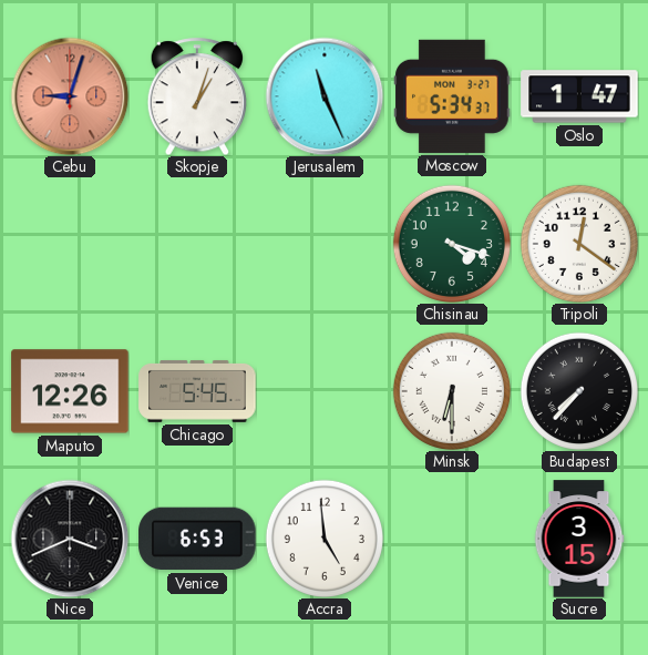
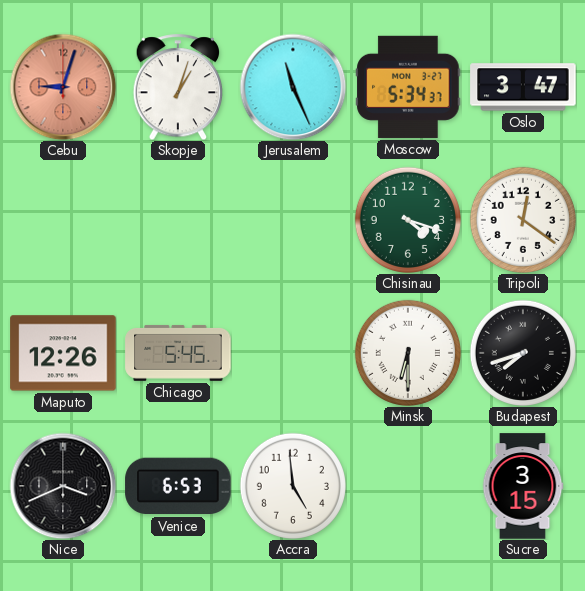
Oslo: 1:47 -> 3:47
Budapest: 7:37 -> 7:42
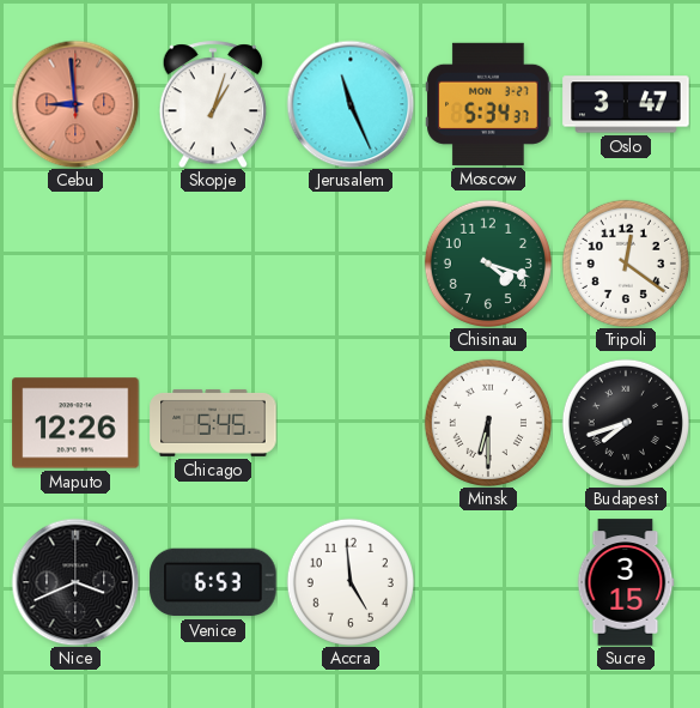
Cebu: 9:03 -> 8:59
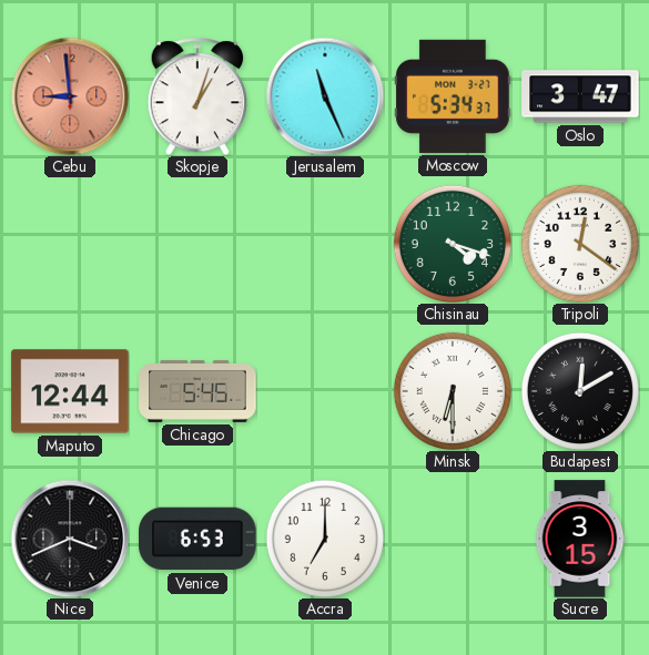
Maputo: 12:26 -> 12:44
Budapest: 7:42 -> 12:10
Accra: 4:59 -> 7:00
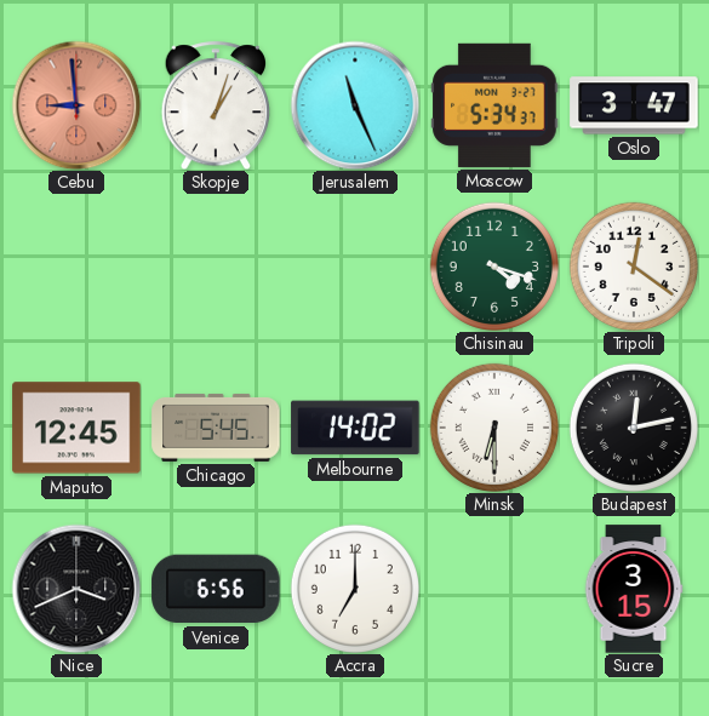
Maputo: 12:44 -> 12:45
Melbourne: none -> 14:02
Budapest: 12:10 -> 12:13
Venice: 6:53 -> 6:56
